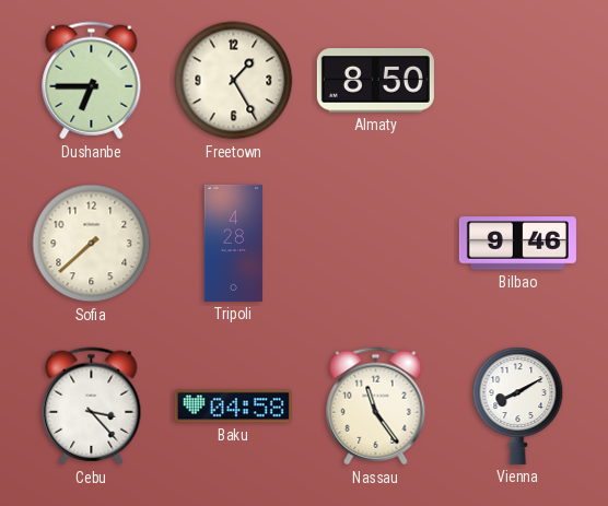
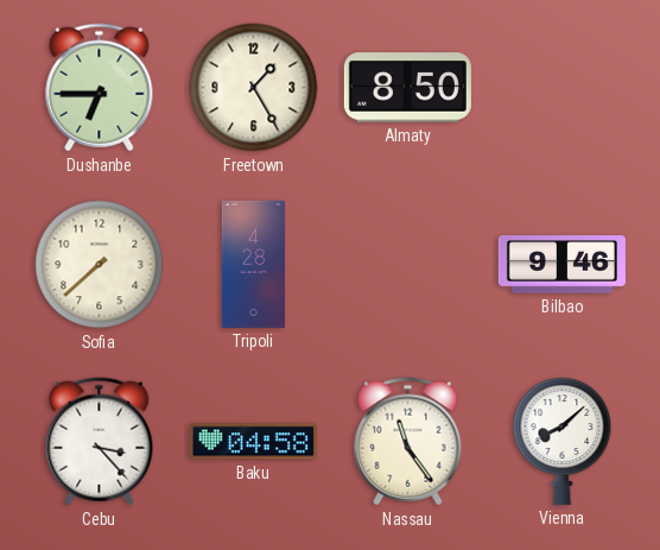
Vienna: 8:10 -> 8:08
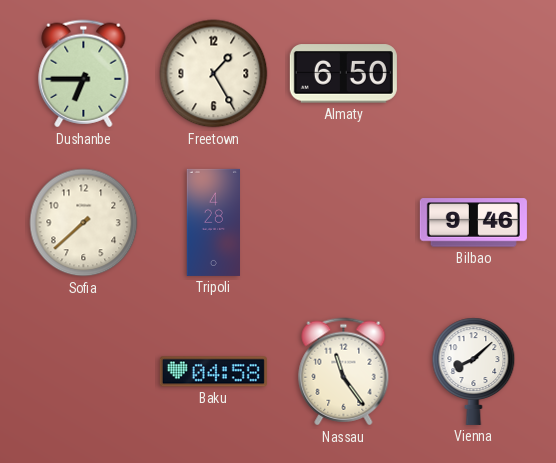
Almaty: 8:50 -> 6:50
Cebu: 3:23 -> none
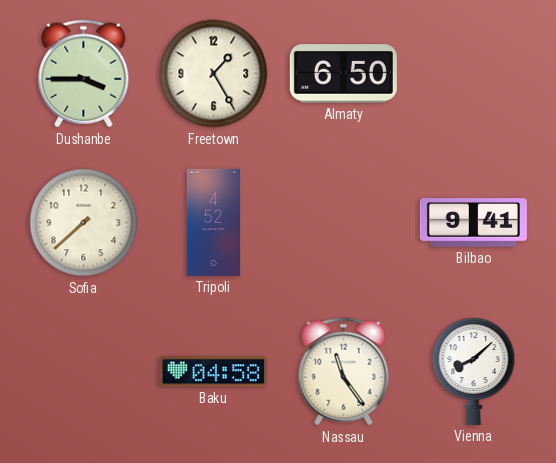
Dushanbe: 6:45 -> 3:45
Tripoli: 4:28 -> 4:52
Bilbao: 9:46 -> 9:41
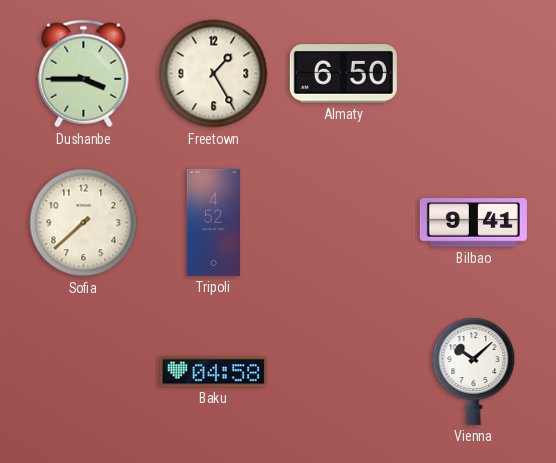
Nassau: 11:24 -> none
Vienna: 8:08 -> 10:08
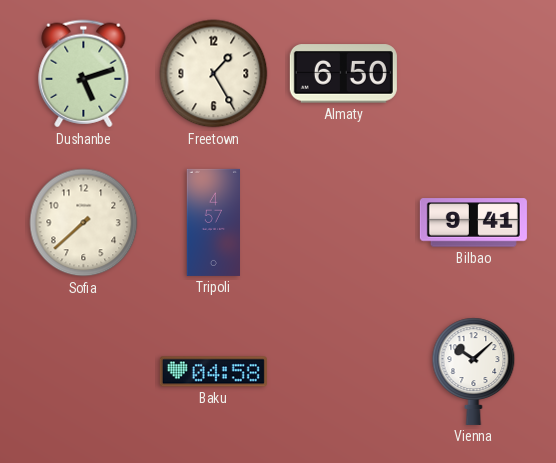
Dushanbe: 3:45 -> 5:12
Tripoli: 4:52 -> 4:57
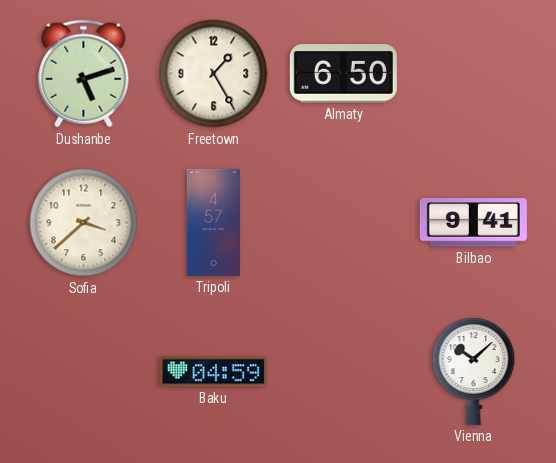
Sofia: 7:38 -> 3:38
Baku: 04:58 -> 04:59
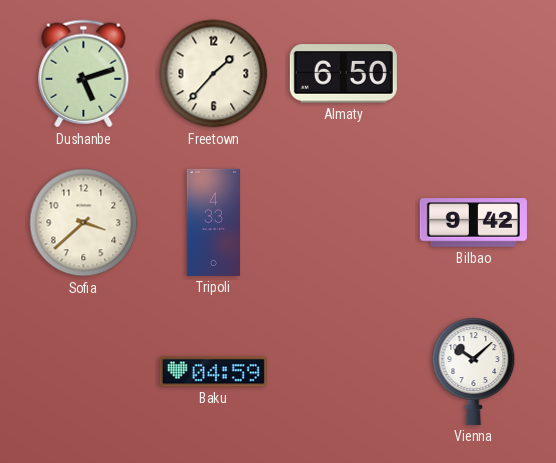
Freetown: 1:25 -> 1:37
Tripoli: 4:57 -> 4:33
Bilbao: 9:41 -> 9:42
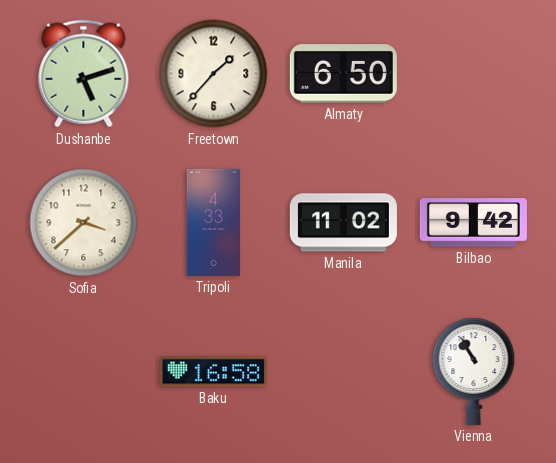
Manila: none -> 11:02
Baku: 04:59 -> 16:58
Vienna: 10:08 -> 10:55
